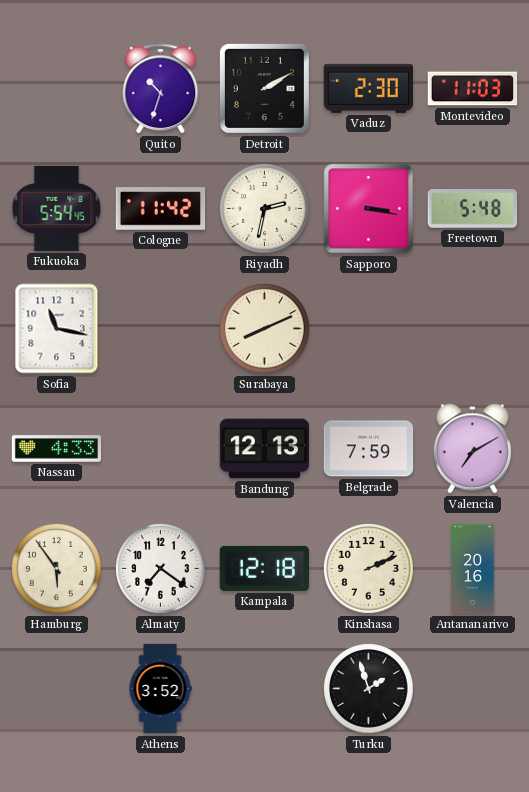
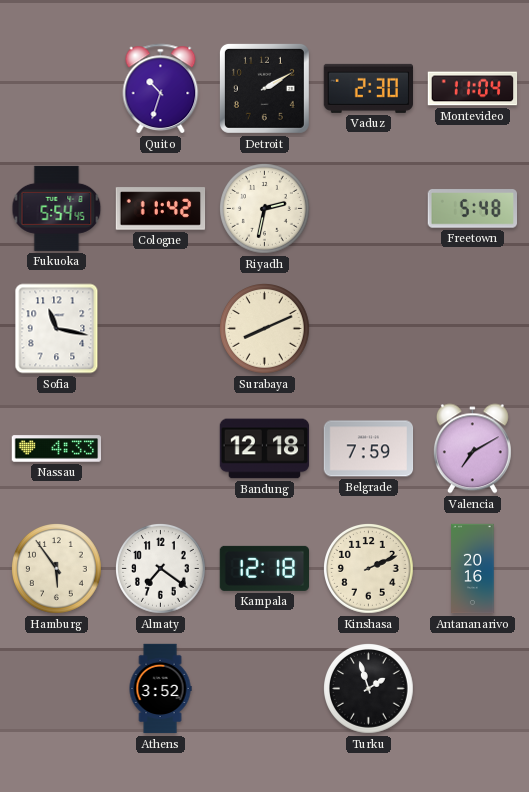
Montevideo: 11:03 -> 11:04
Sapporo: 3:17 -> none
Bandung: 12:13 -> 12:18
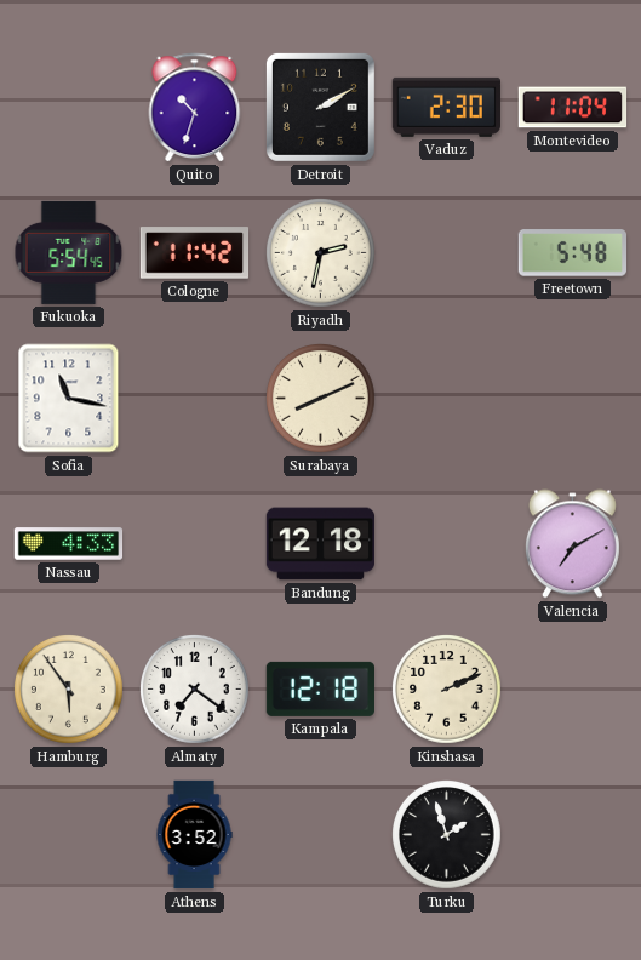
Belgrade: 7:59 -> none
Antananarivo: 20:16 -> none
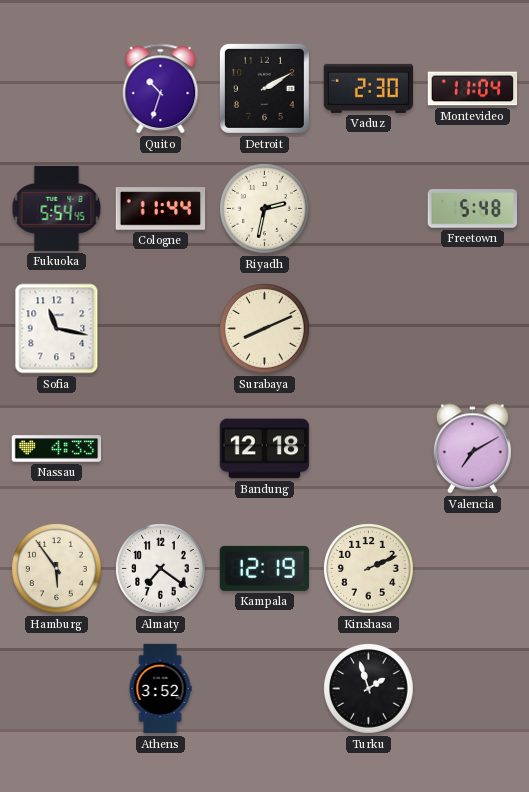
Cologne: 11:42 -> 11:44
Kampala: 12:18 -> 12:19
